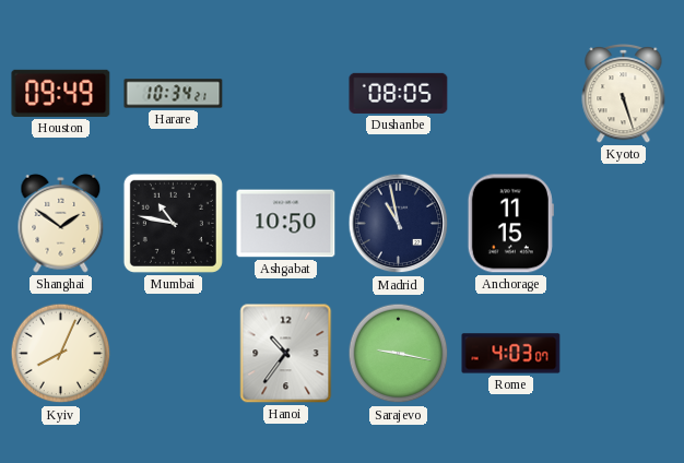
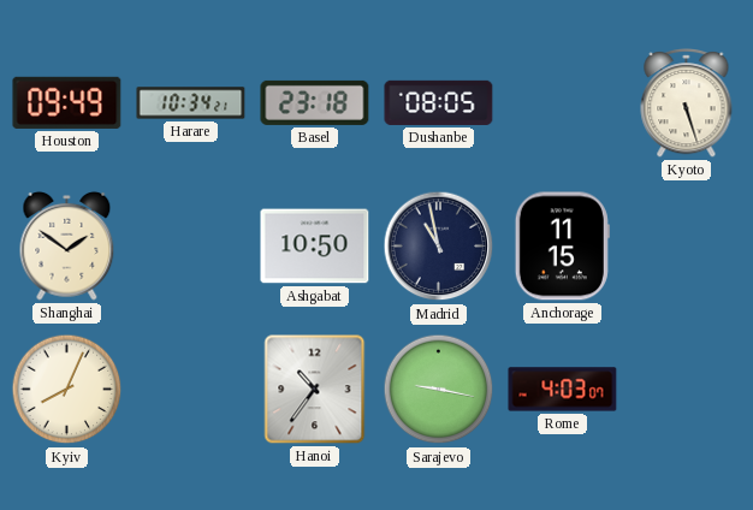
Basel: none -> 23:18
Mumbai: 10:47 -> none
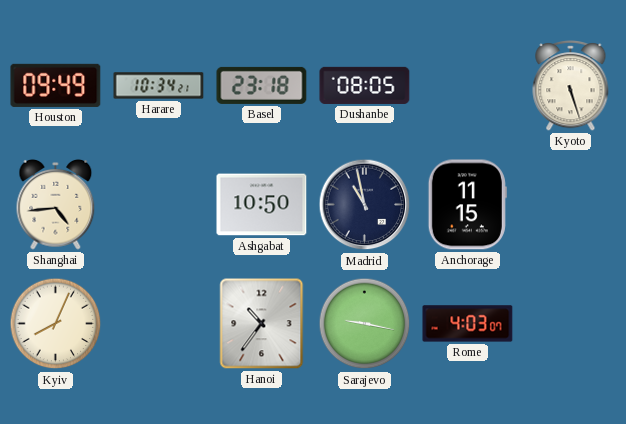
Shanghai: 1:51 -> 4:44
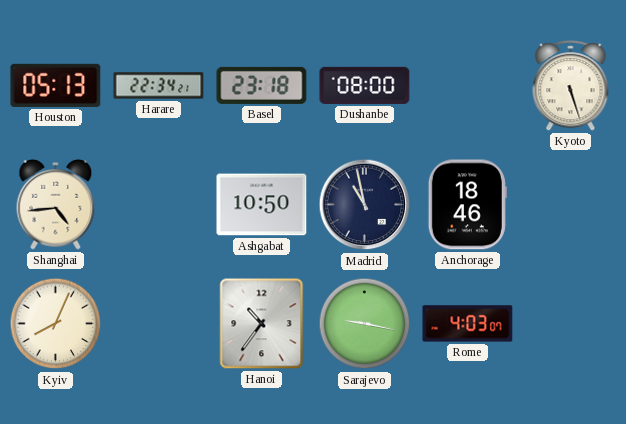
Houston: 09:49 -> 05:13
Harare: 10:34 -> 22:34
Dushanbe: 08:05 -> 08:00
Anchorage: 11:15 -> 18:46
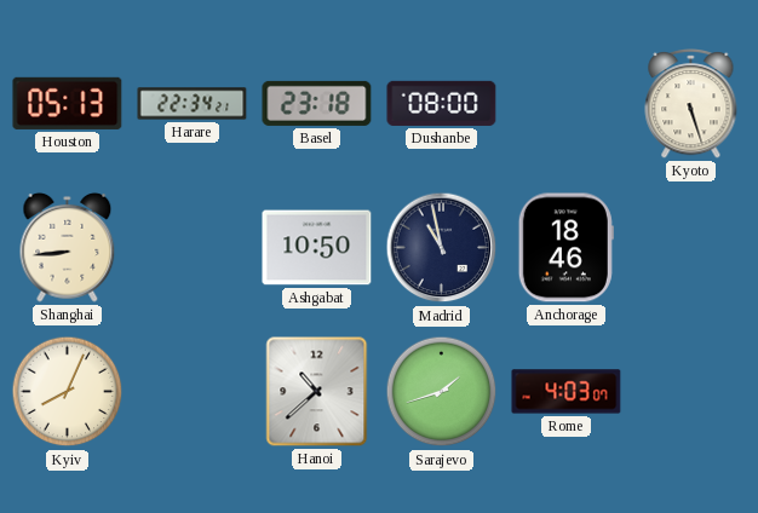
Shanghai: 4:44 -> 8:44
Hanoi: 10:36 -> 10:38
Sarajevo: 9:17 -> 1:42
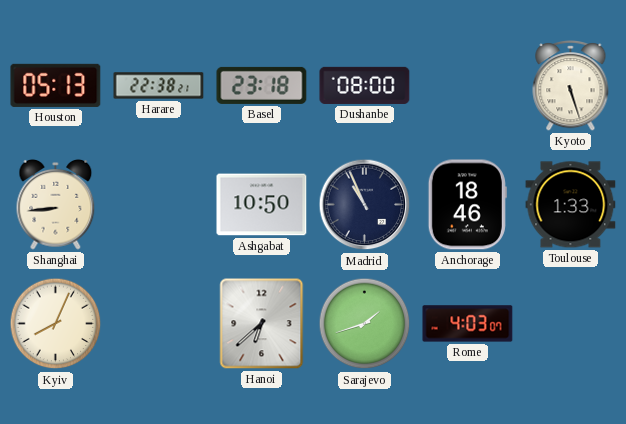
Harare: 22:34 -> 22:38
Madrid: 10:58 -> 10:56
Toulouse: none -> 1:33
Hanoi: 10:38 -> 6:38
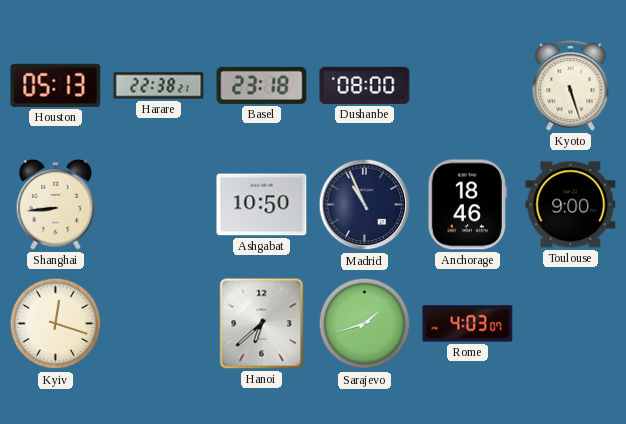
Toulouse: 1:33 -> 9:00
Kyiv: 8:04 -> 12:18
